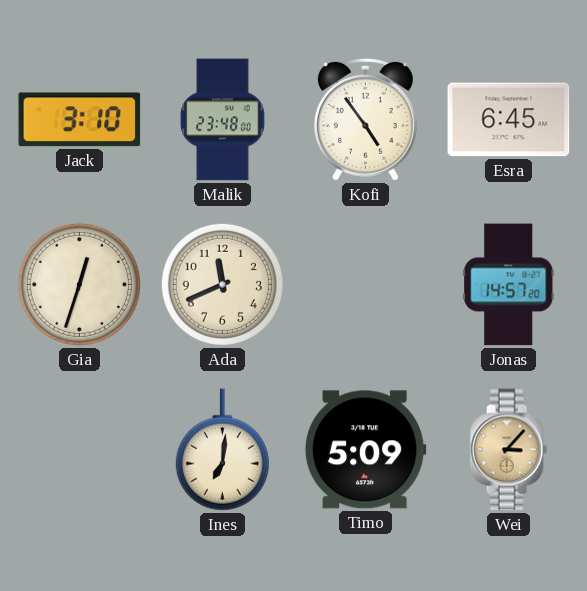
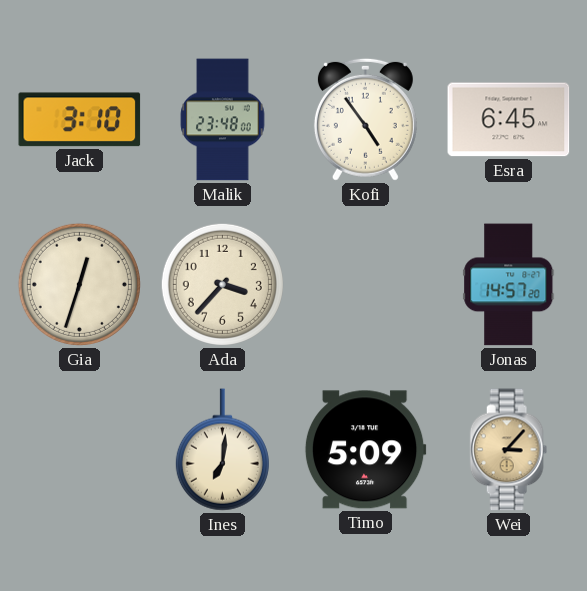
Ada: 11:41 -> 3:37
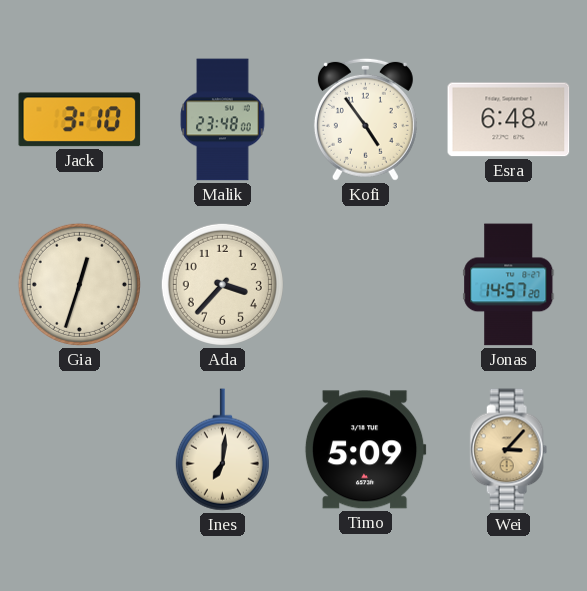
Esra: 6:45 -> 6:48
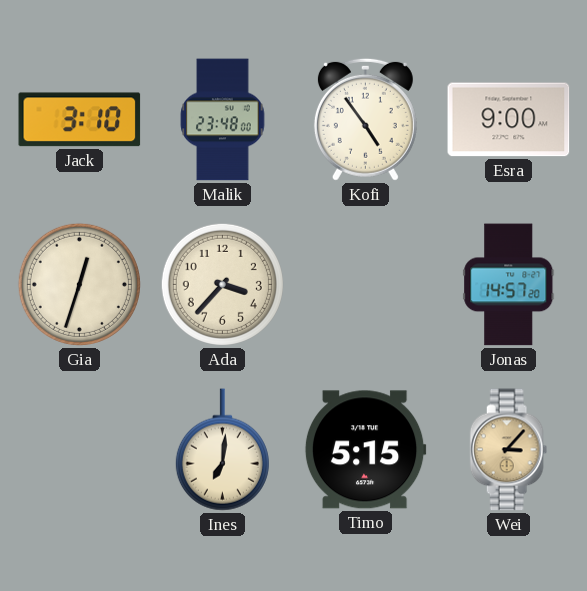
Esra: 6:48 -> 9:00
Timo: 5:09 -> 5:15
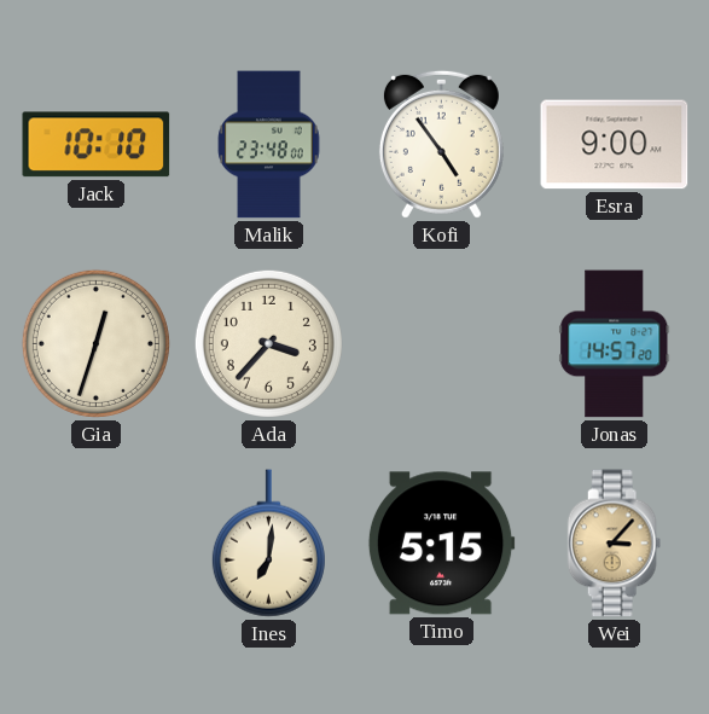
Jack: 3:10 -> 10:10
